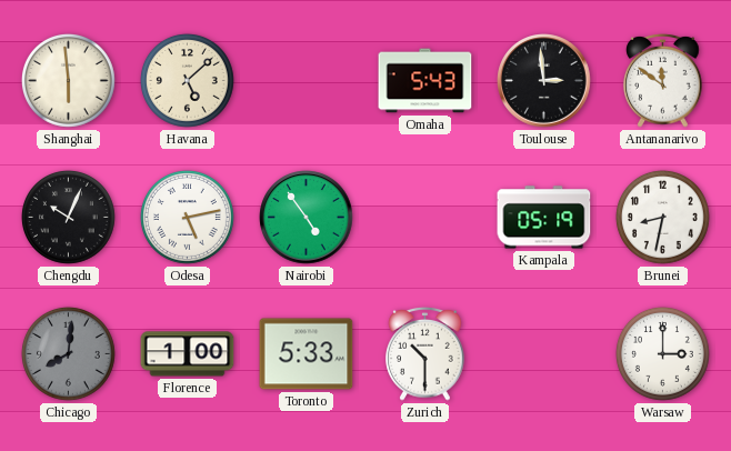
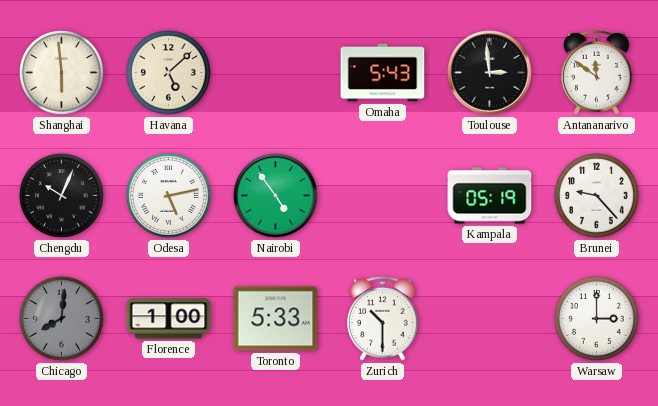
Brunei: 8:32 -> 9:23
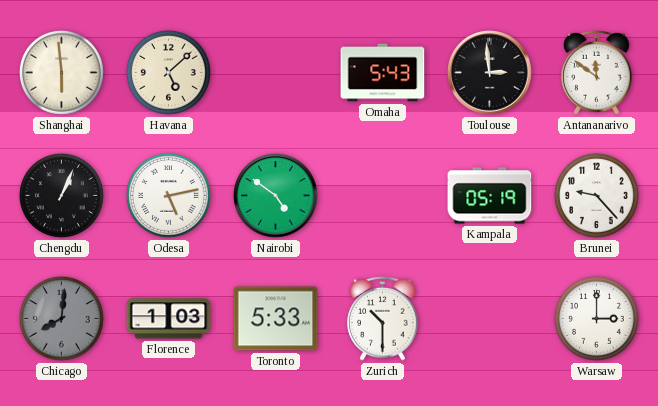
Chengdu: 10:04 -> 1:04
Nairobi: 4:54 -> 4:51
Florence: 1:00 -> 1:03
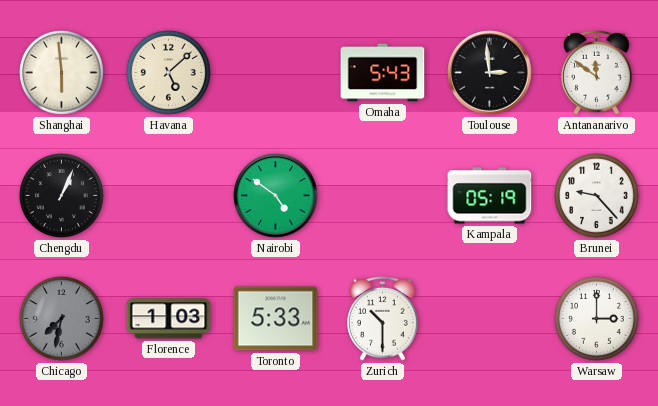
Odesa: 5:13 -> none
Chicago: 8:01 -> 7:32
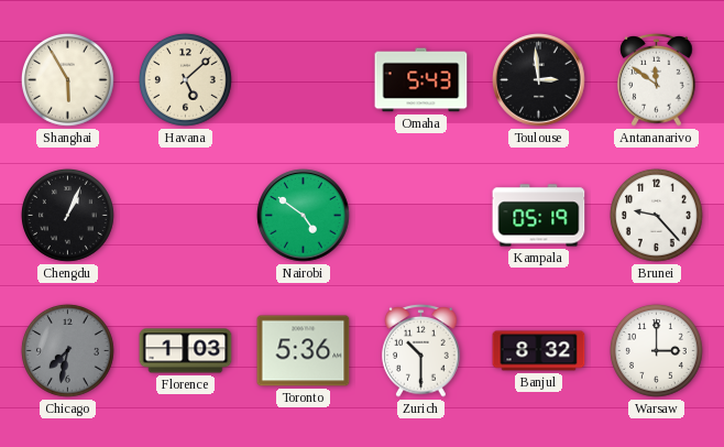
Shanghai: 5:59 -> 5:55
Toronto: 5:33 -> 5:36
Banjul: none -> 8:32
